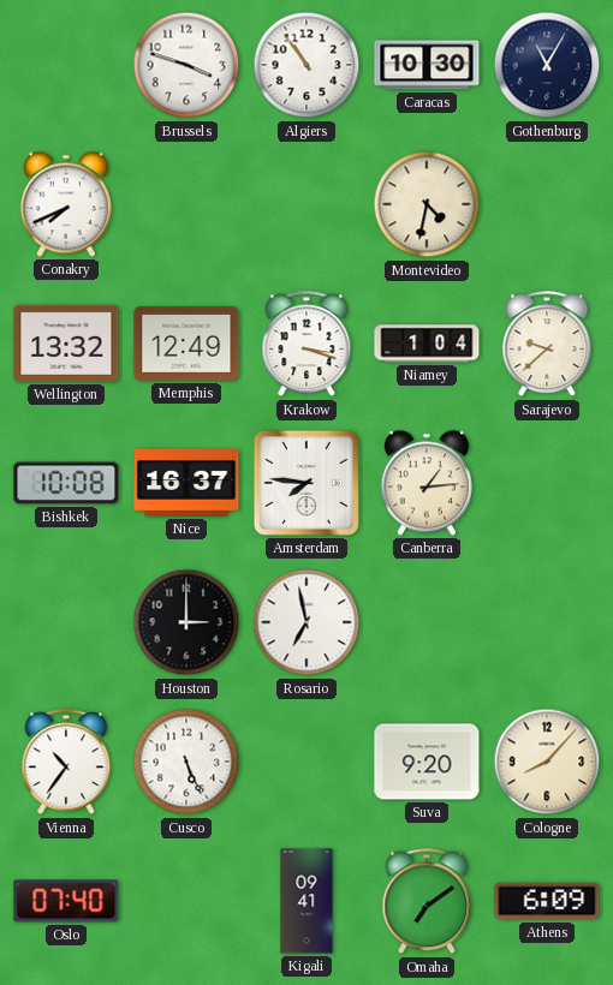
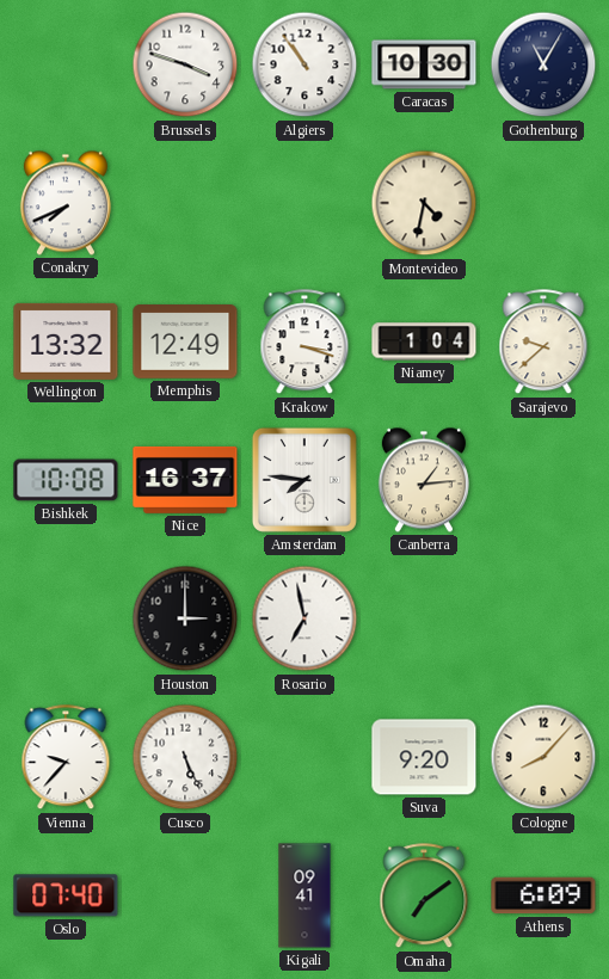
Vienna: 10:36 -> 9:37
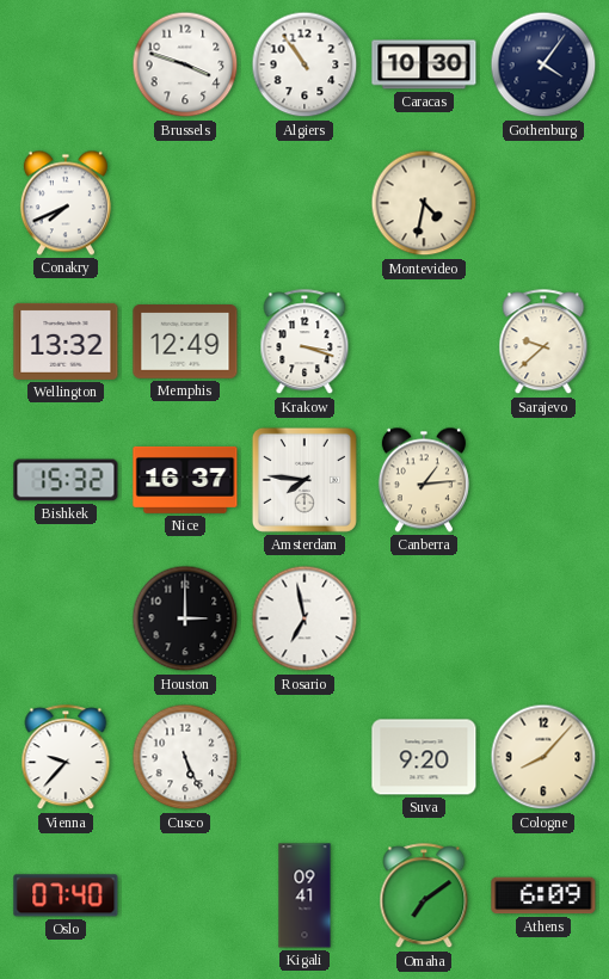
Gothenburg: 11:05 -> 4:06
Niamey: 1:04 -> none
Bishkek: 10:08 -> 15:32
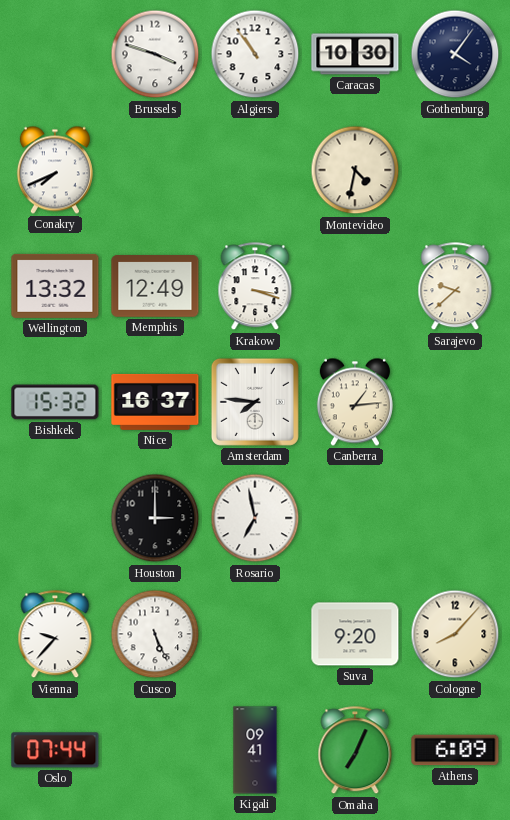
Oslo: 07:40 -> 07:44
Omaha: 7:09 -> 7:04
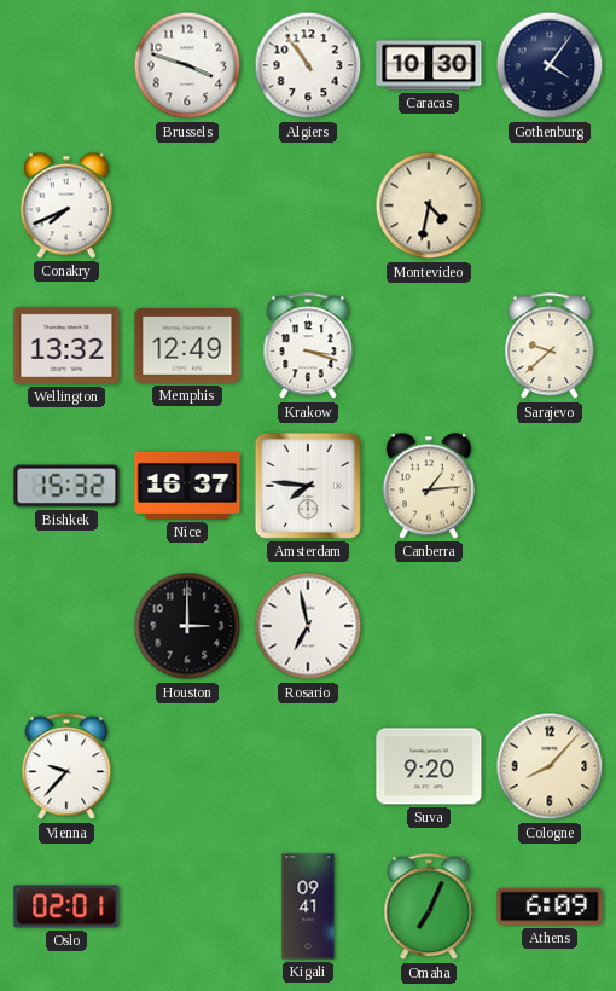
Cusco: 5:26 -> none
Oslo: 07:44 -> 02:01
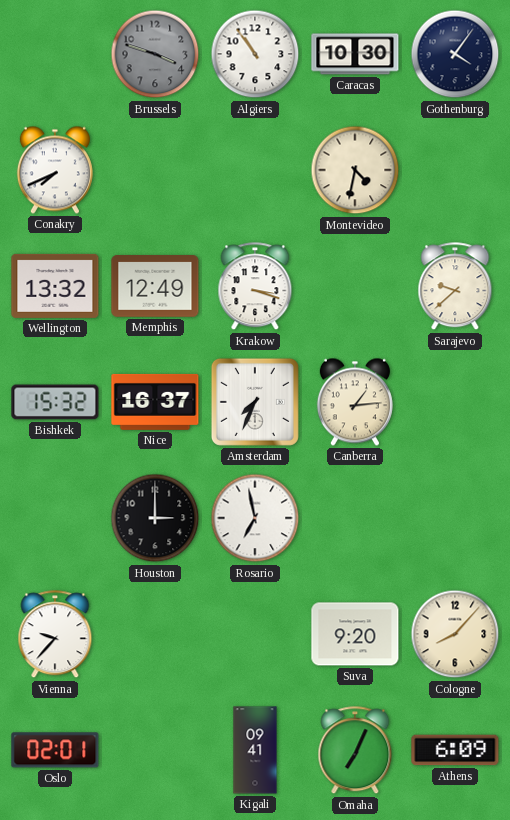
Brussels dial: white -> grey
Amsterdam: 7:46 -> 7:34
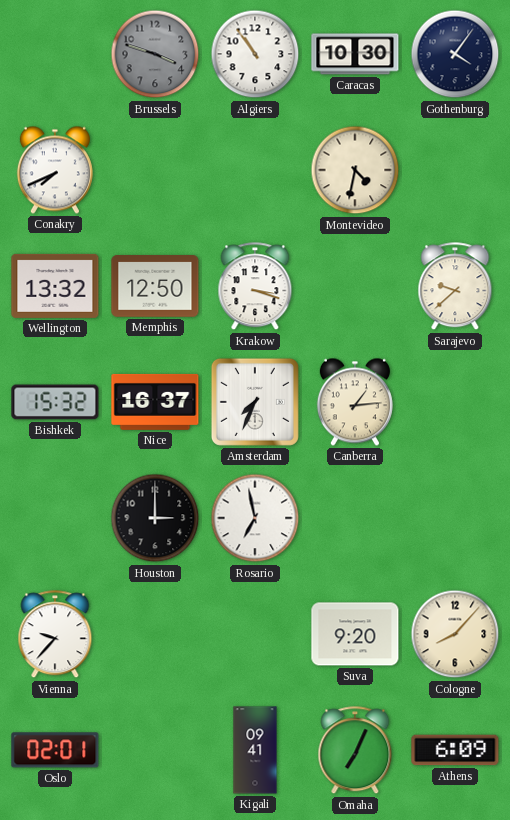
Memphis: 12:49 -> 12:50
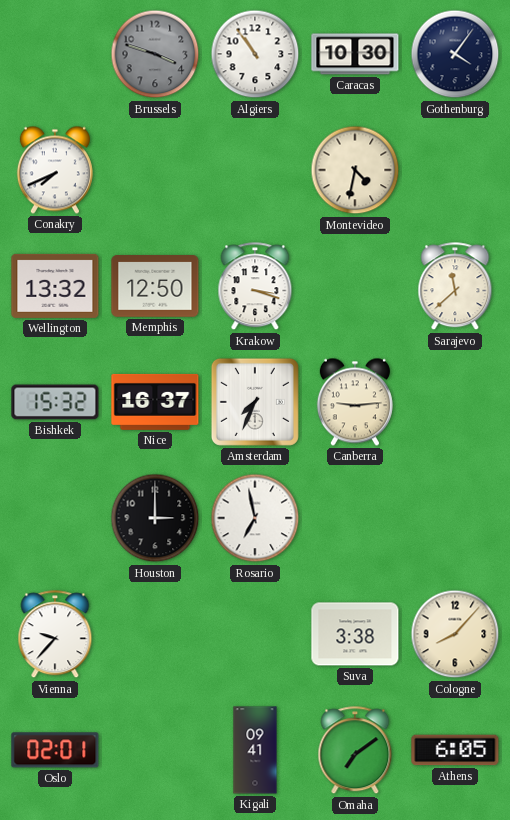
Sarajevo: 9:38 -> 11:38
Canberra: 1:14 -> 9:14
Suva: 9:20 -> 3:38
Omaha: 7:04 -> 7:09
Athens: 6:09 -> 6:05
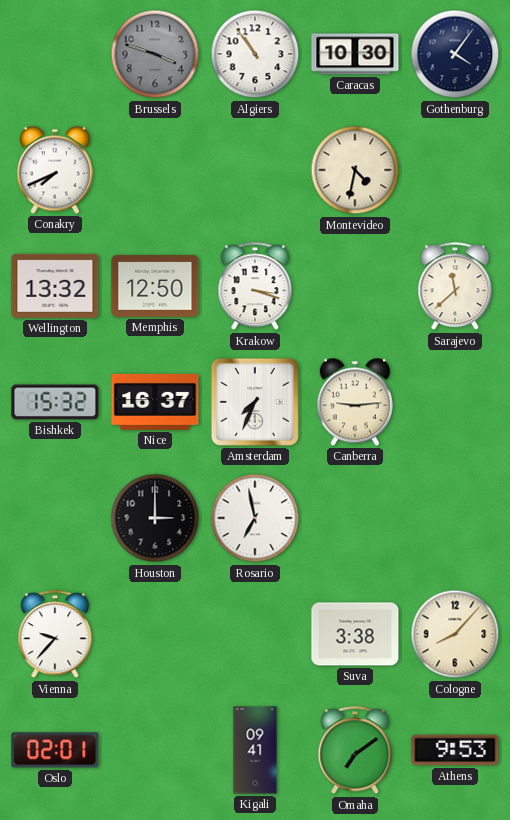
Athens: 6:05 -> 9:53
